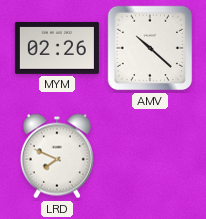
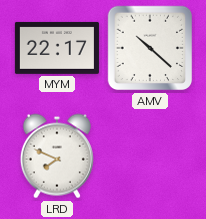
MYM: 02:26 -> 22:17
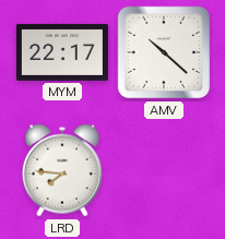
LRD: 7:49 -> 7:46
